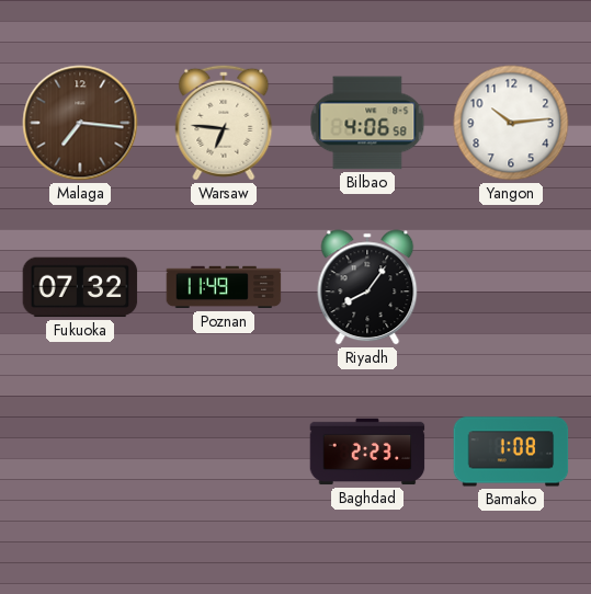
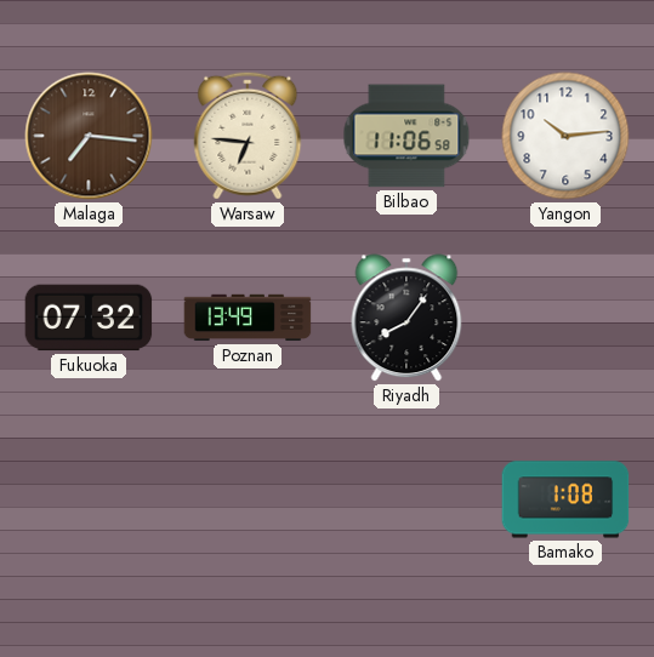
Bilbao: 4:06 -> 11:06
Poznan: 11:49 -> 13:49
Baghdad: 2:23 -> none
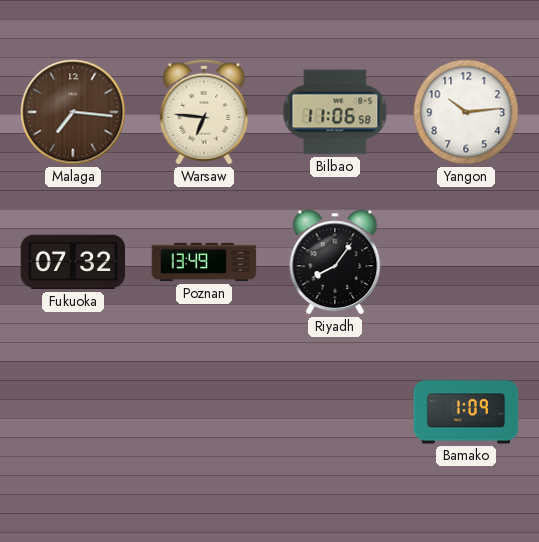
Bamako: 1:08 -> 1:09
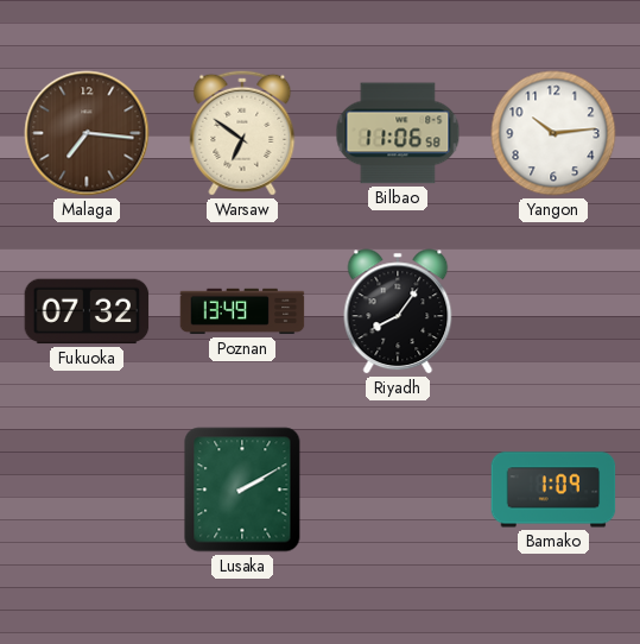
Warsaw: 6:46 -> 6:51
Lusaka: none -> 2:10
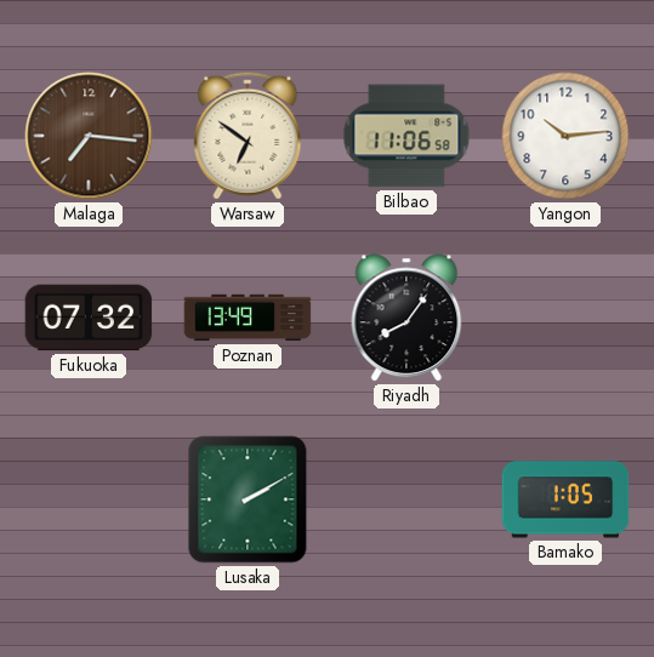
Bamako: 1:09 -> 1:05
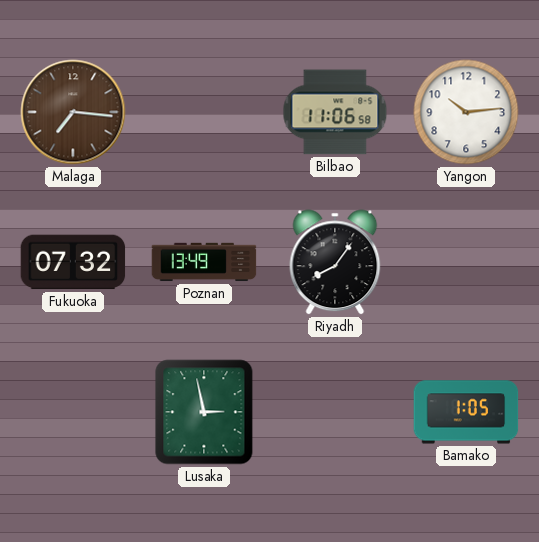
Warsaw: 6:51 -> none
Lusaka: 2:10 -> 2:58
